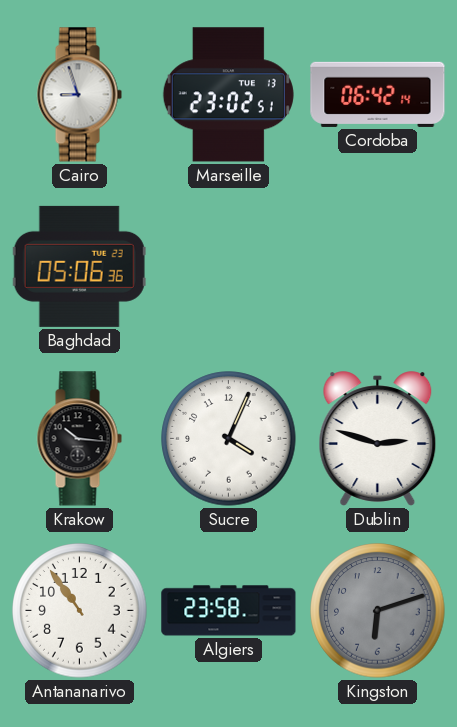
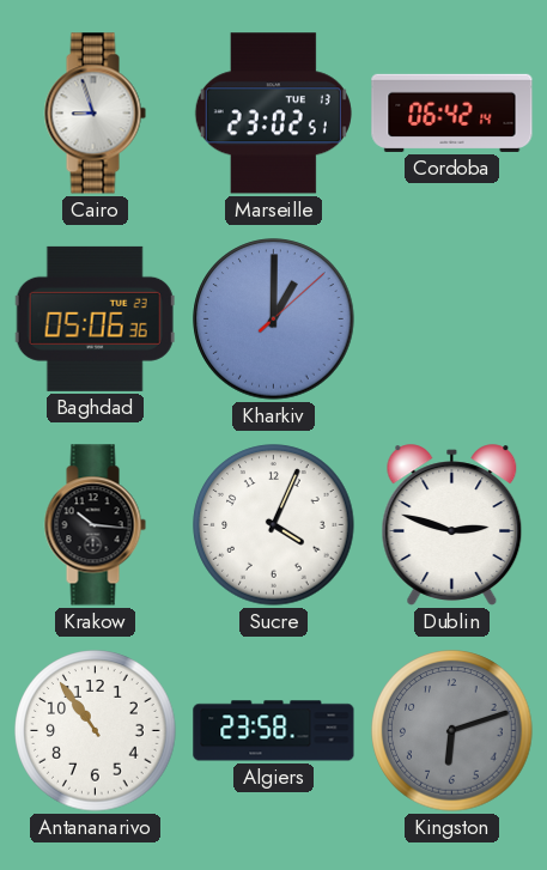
Kharkiv: none -> 1:00
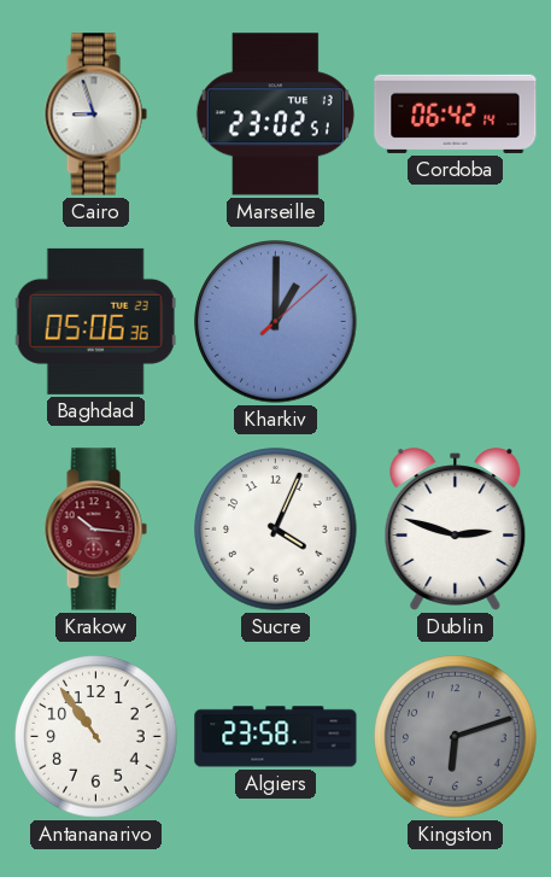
Krakow dial: black -> burgundy
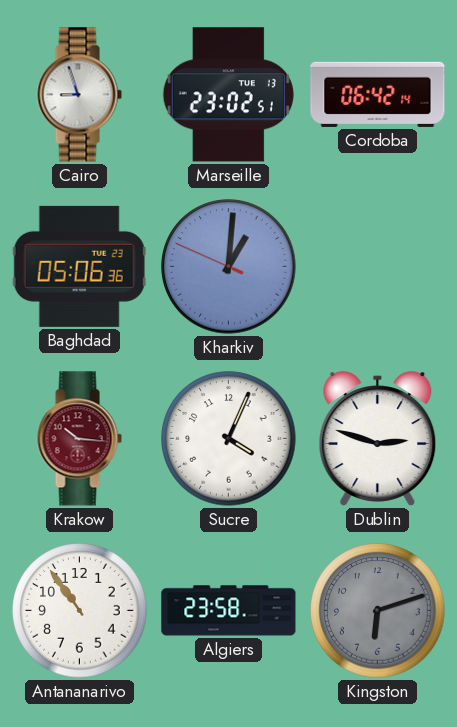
Kharkiv: 1:00:08 -> 1:00:49
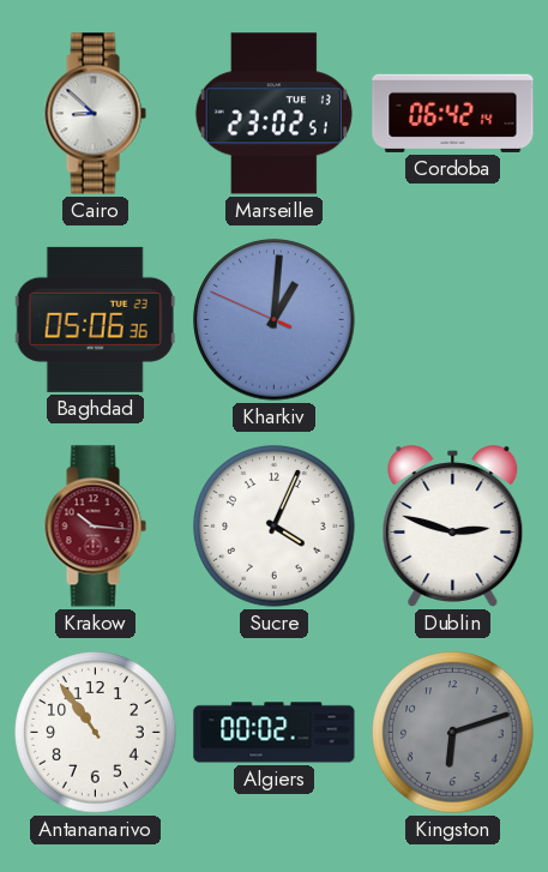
Cairo: 8:57 -> 8:52
Algiers: 23:58 -> 00:02
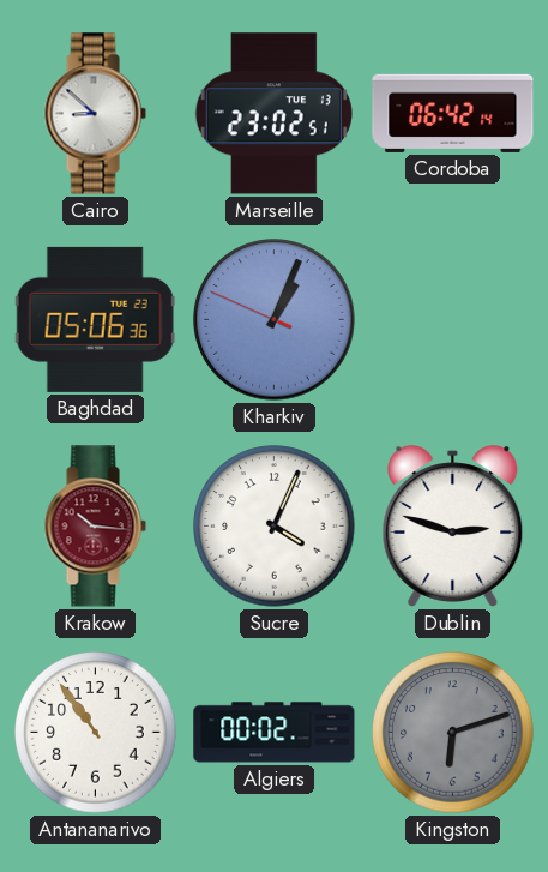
Kharkiv: 1:00 -> 1:03
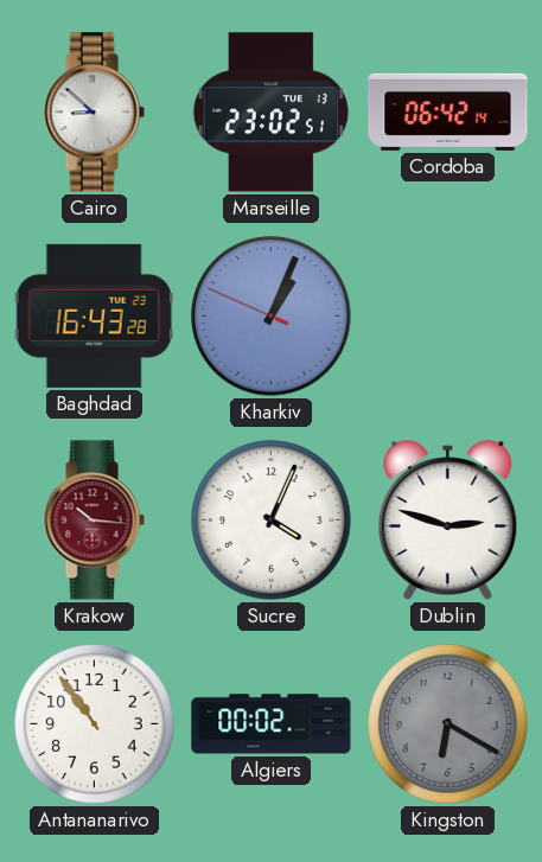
Baghdad: 05:06 -> 16:43
Kingston: 6:12 -> 6:20
